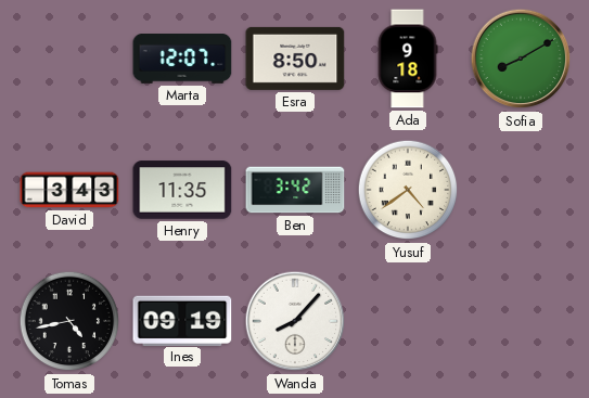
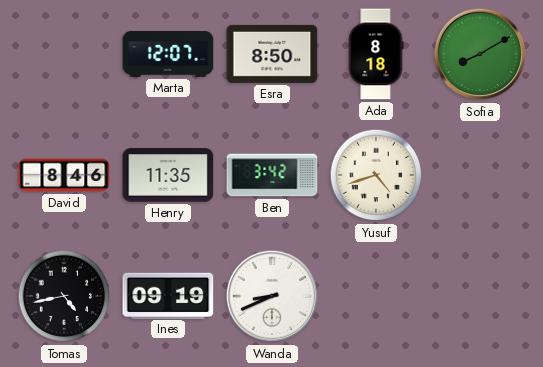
Ada: 9:18 -> 8:18
David: 3:43 -> 8:46
Yusuf: 4:39 -> 4:42
Wanda: 8:07 -> 8:41
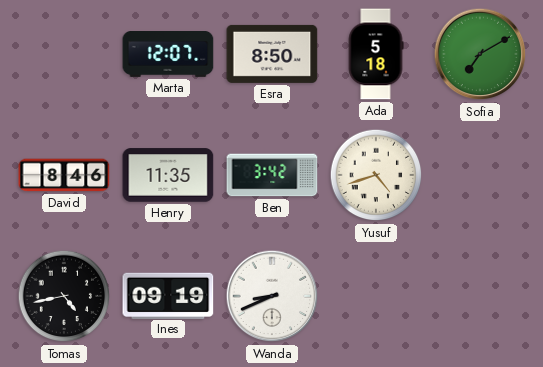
Ada: 8:18 -> 5:18
Sofia: 8:10 -> 7:10
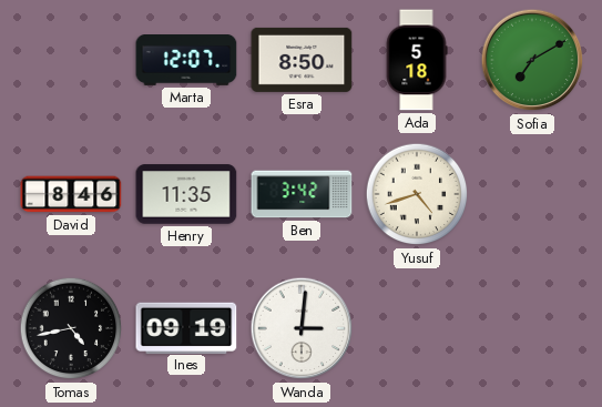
Wanda: 8:41 -> 3:01
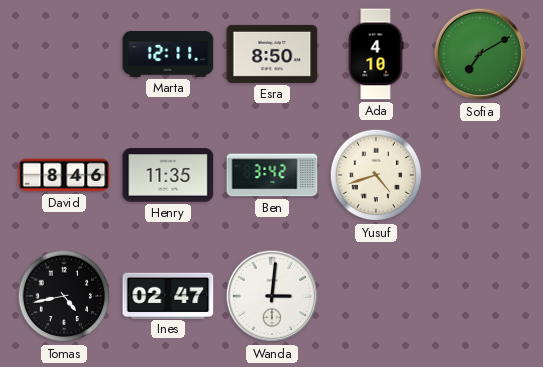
Marta: 12:07 -> 12:11
Ada: 5:18 -> 4:10
Ines: 09:19 -> 02:47
